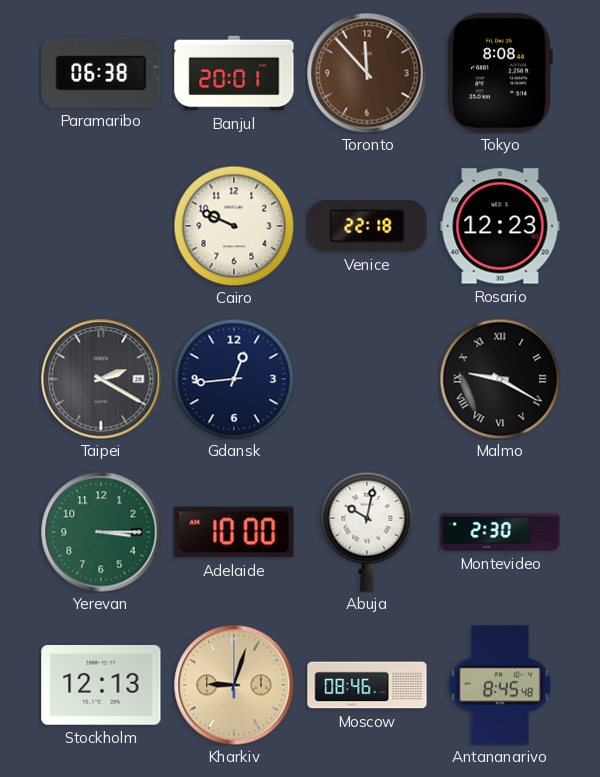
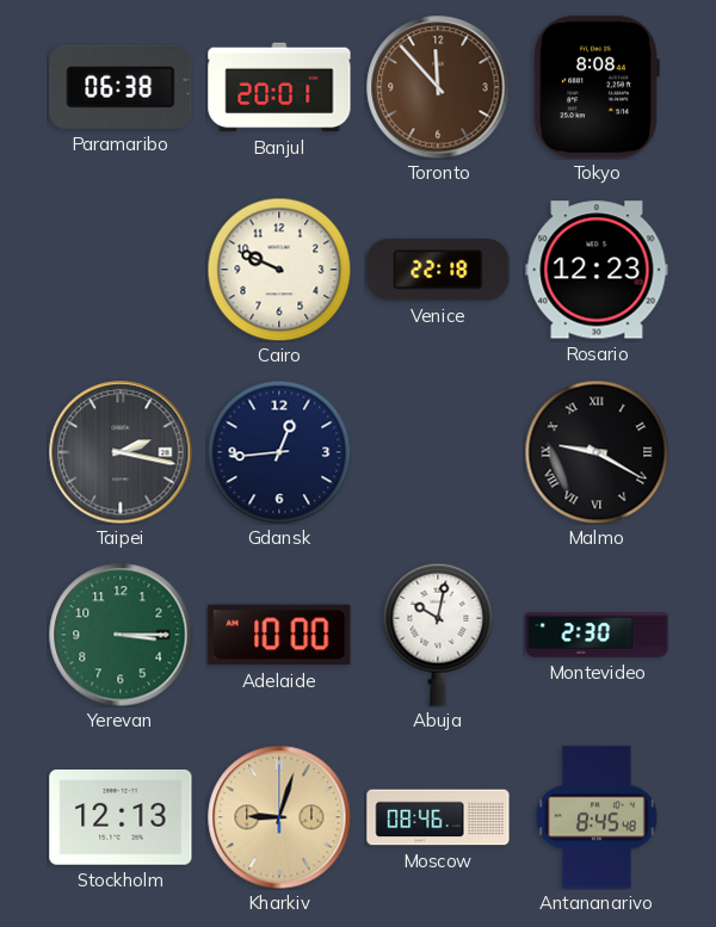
Taipei: 2:20 -> 2:17
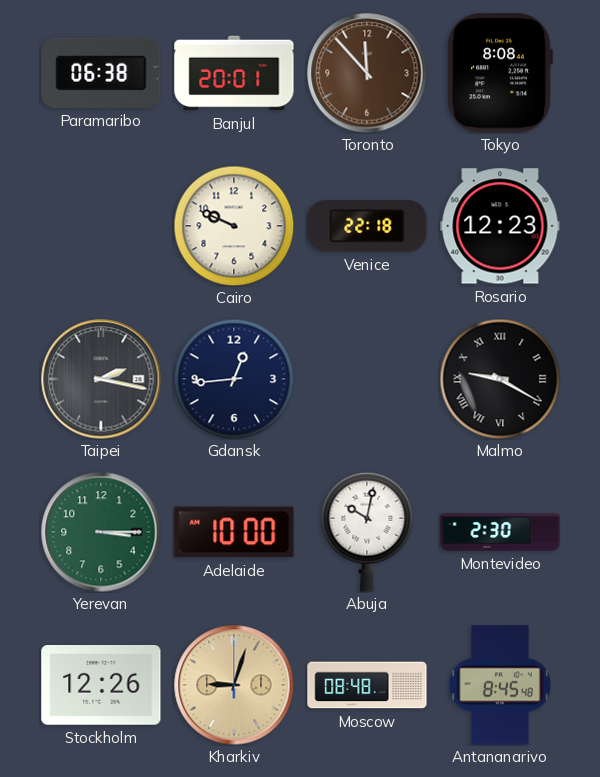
Stockholm: 12:13 -> 12:26
Moscow: 08:46 -> 08:48
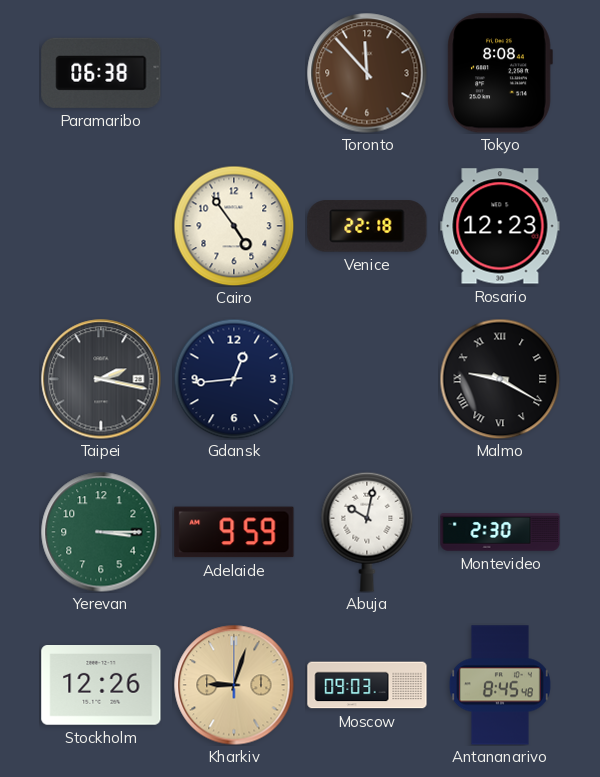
Banjul: 20:01 -> none
Cairo: 9:49 -> 4:54
Adelaide: 10:00 -> 9:59
Moscow: 08:48 -> 09:03
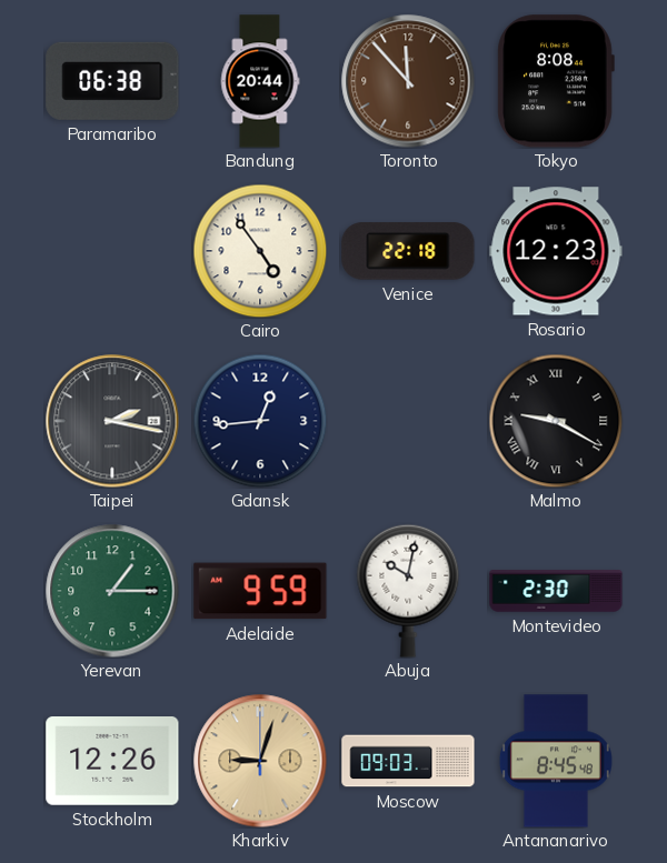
Bandung: none -> 20:44
Yerevan: 3:15 -> 1:15
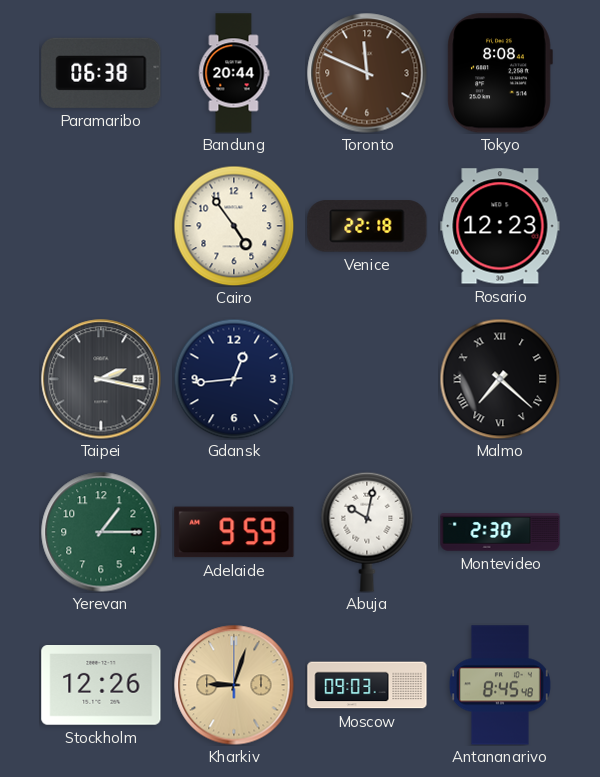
Toronto: 11:53 -> 11:49
Malmo: 9:20 -> 7:22
